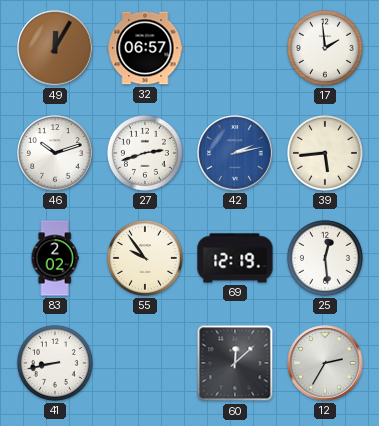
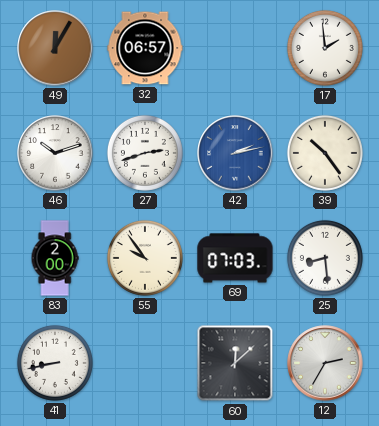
39: 5:44 -> 10:24
83: 2:02 -> 2:00
69: 12:19 -> 07:03
25: 12:29 -> 8:29
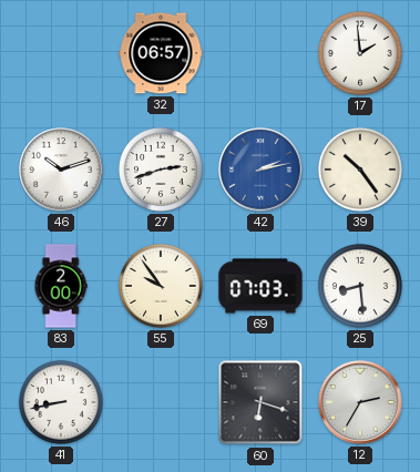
49: 12:05 -> none
60: 12:08 -> 6:18
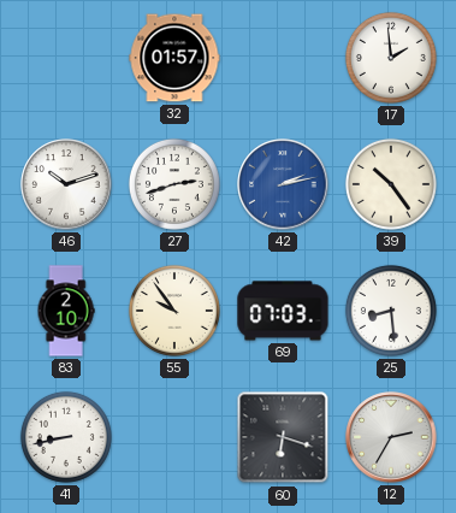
32: 06:57 -> 01:57
83: 2:00 -> 2:10
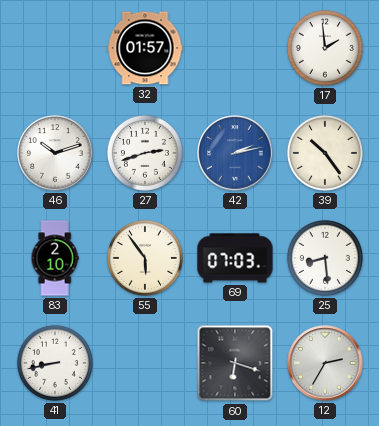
55: 9:54 -> 5:54
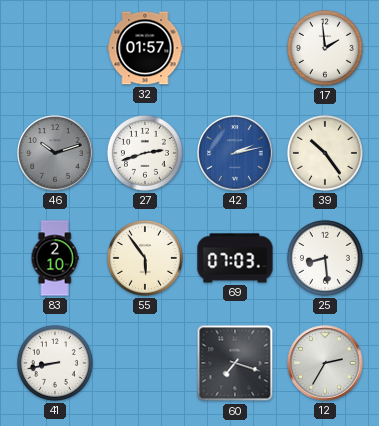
46 dial: white -> grey
60: 6:18 -> 7:18
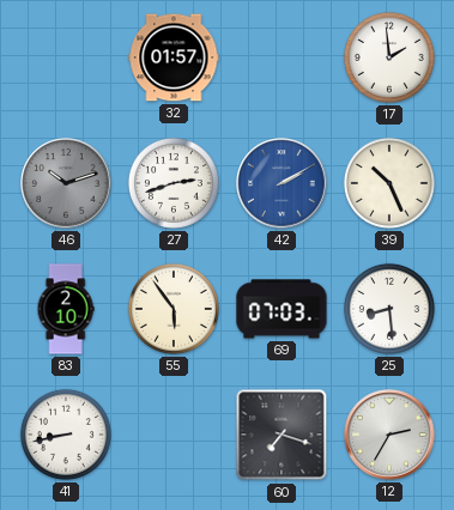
42: 2:13 -> 2:10
39: 10:24 -> 10:26
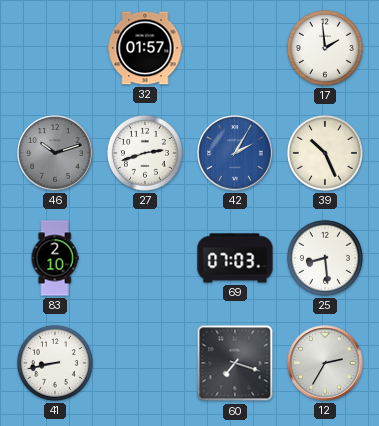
42: 2:10 -> 2:05
55: 5:54 -> none
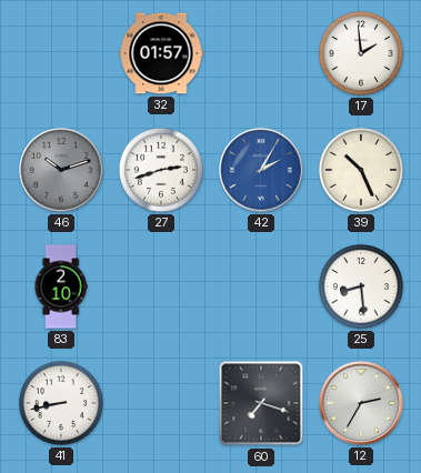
69: 07:03 -> none
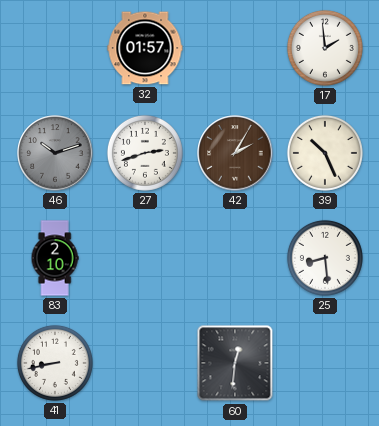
42 dial: blue -> brown
60: 7:18 -> 12:31
12: 2:35 -> none
